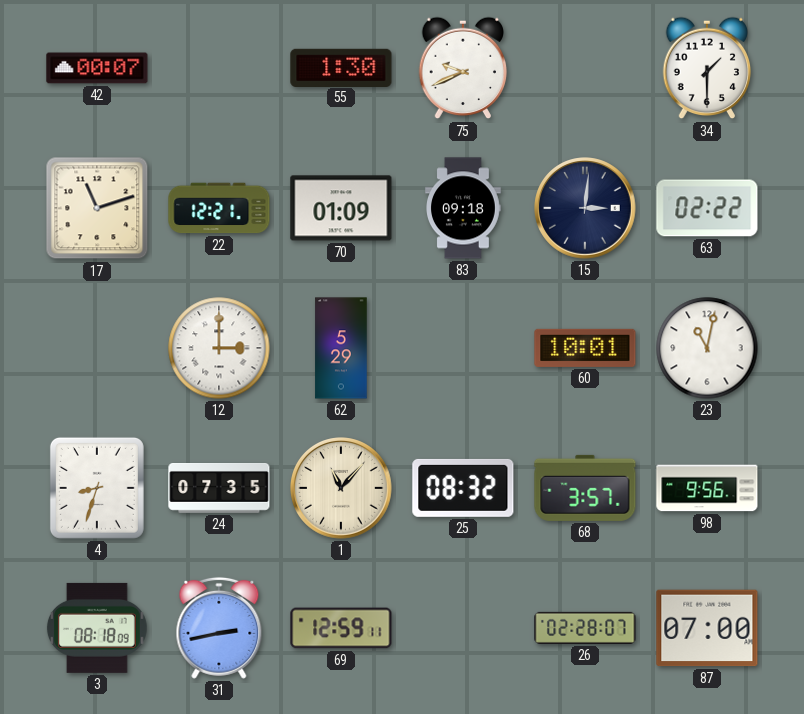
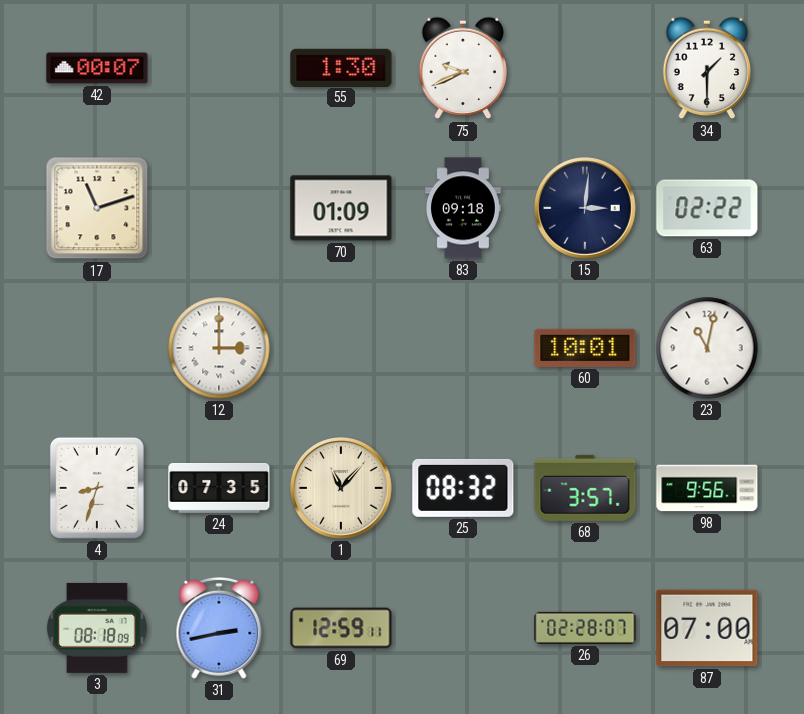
22: 12:21 -> none
62: 5:29 -> none
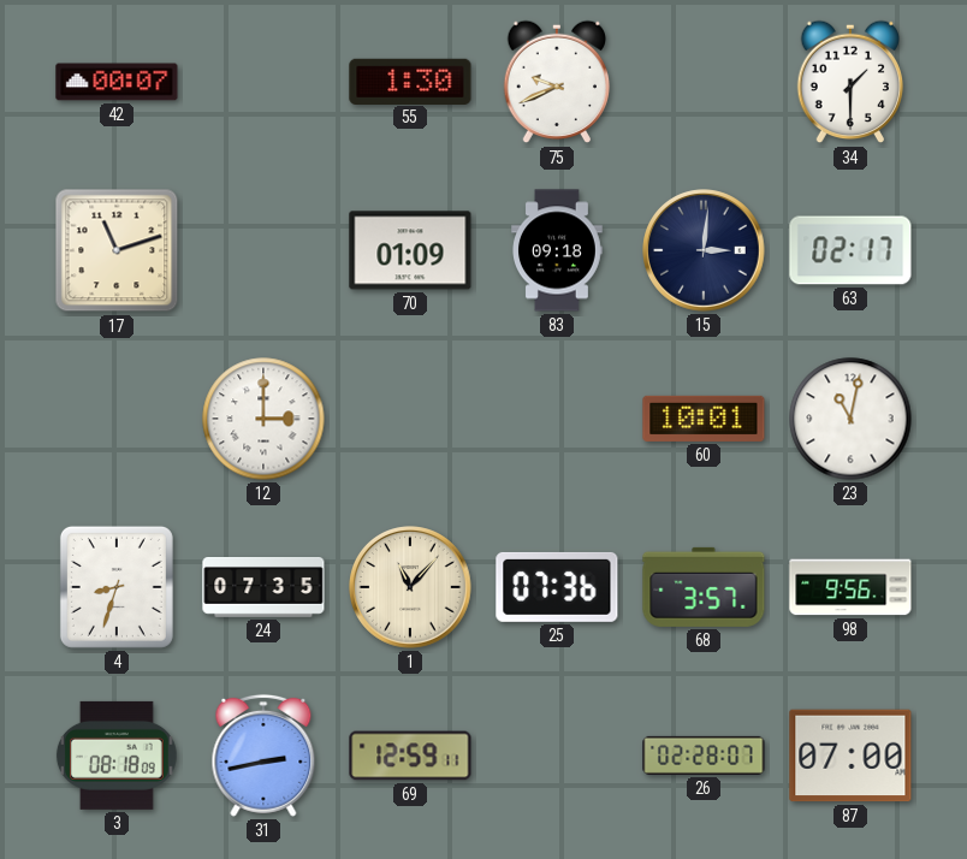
63: 02:22 -> 02:17
25: 08:32 -> 07:36
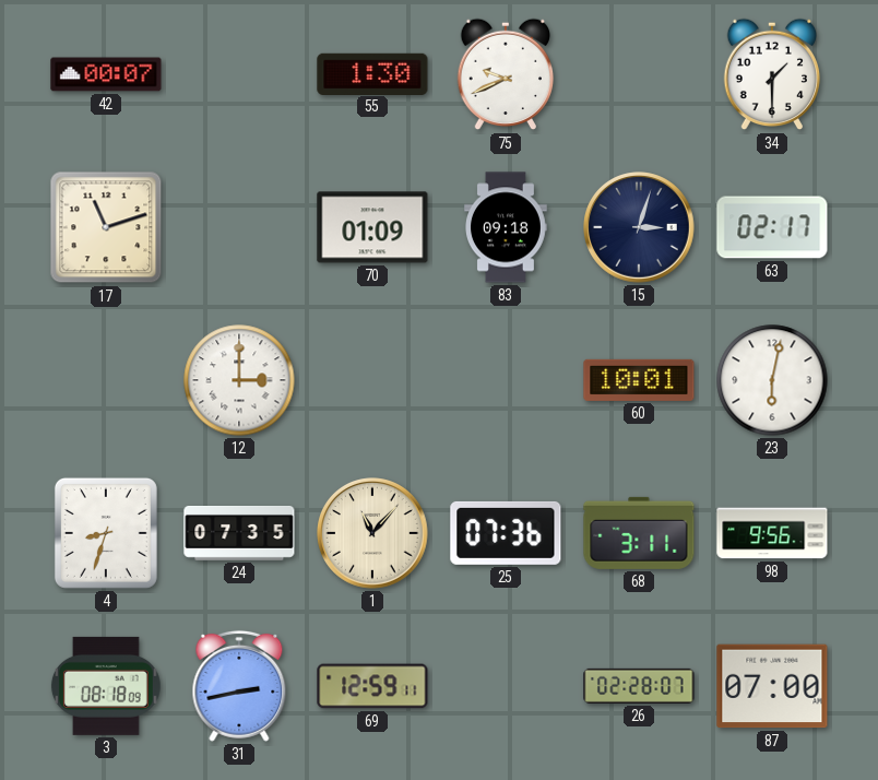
15: 3:01 -> 3:03
23: 11:02 -> 6:02
68: 3:57 -> 3:11
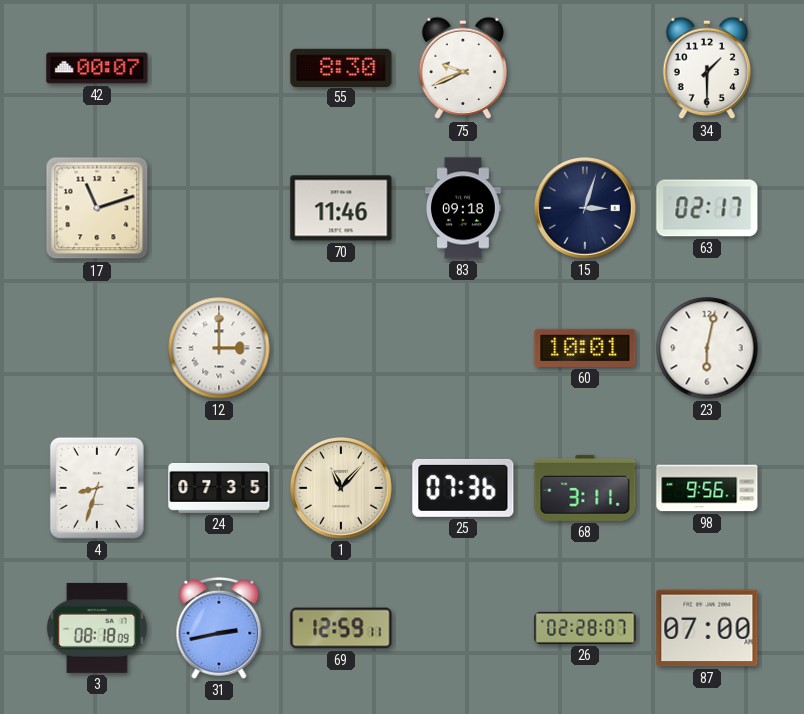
55: 1:30 -> 8:30
70: 01:09 -> 11:46
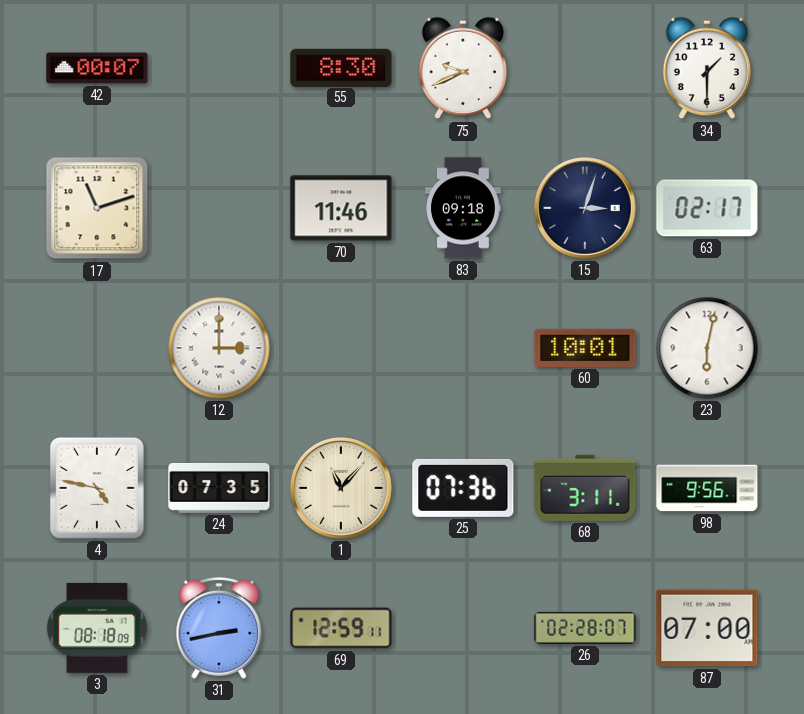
4: 8:33 -> 4:47
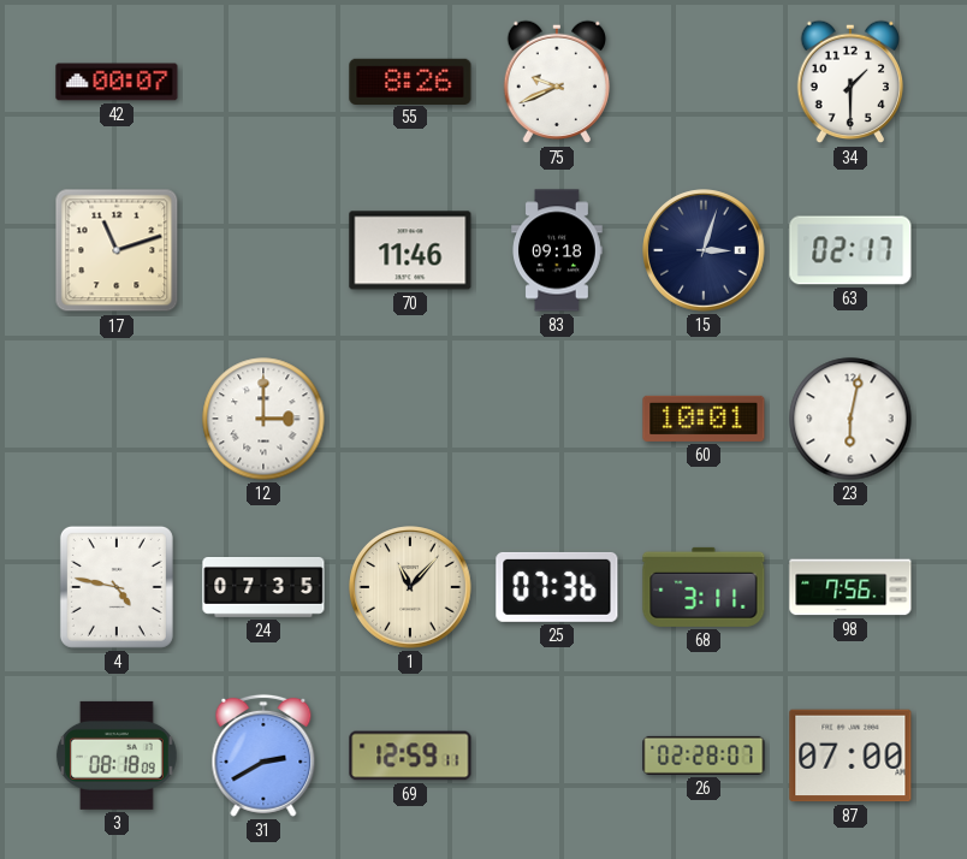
55: 8:30 -> 8:26
98: 9:56 -> 7:56
31: 2:43 -> 2:40
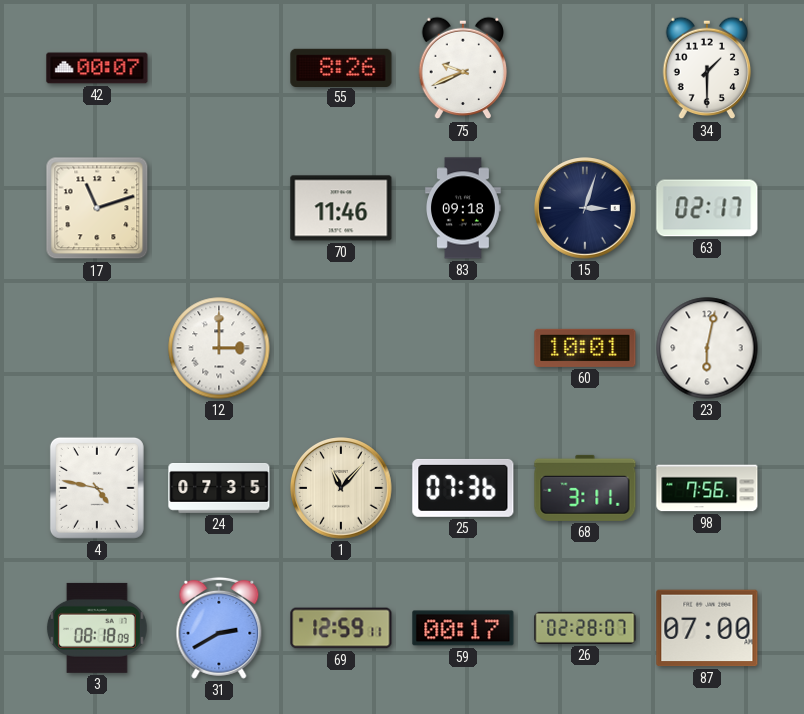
59: none -> 00:17
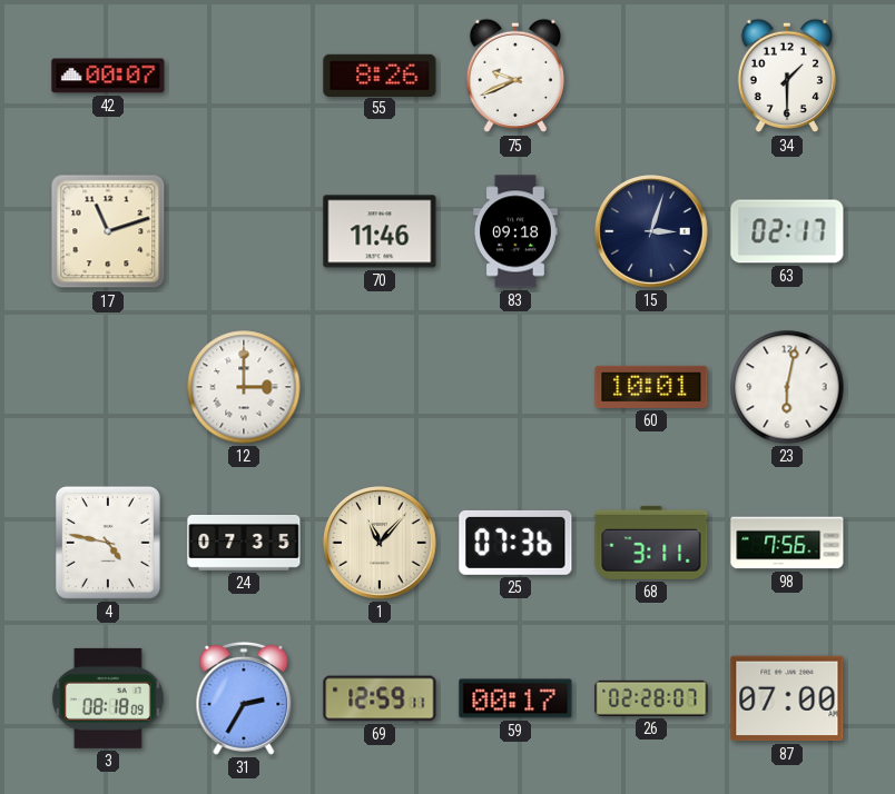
31: 2:40 -> 2:35
